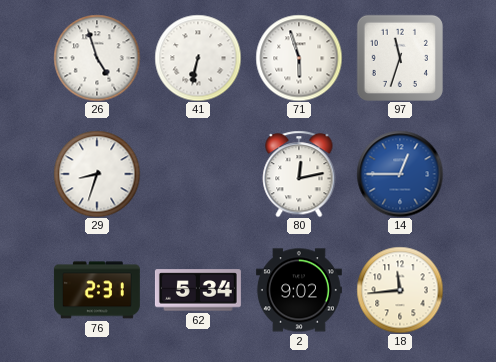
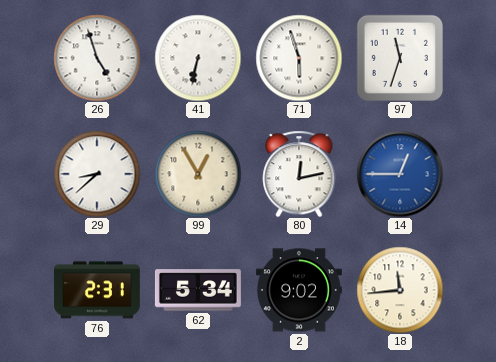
29: 8:33 -> 8:38
99: none -> 12:55
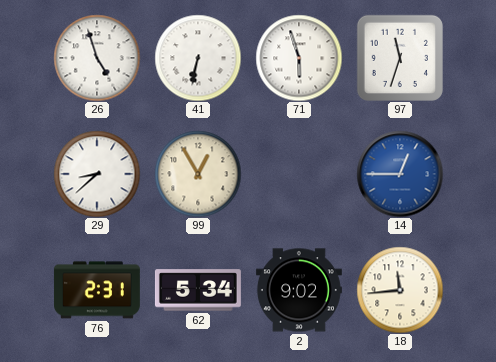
80: 12:13 -> none
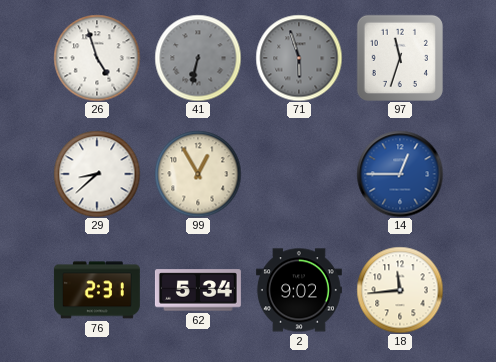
41 dial: white -> grey
71 dial: white -> grey
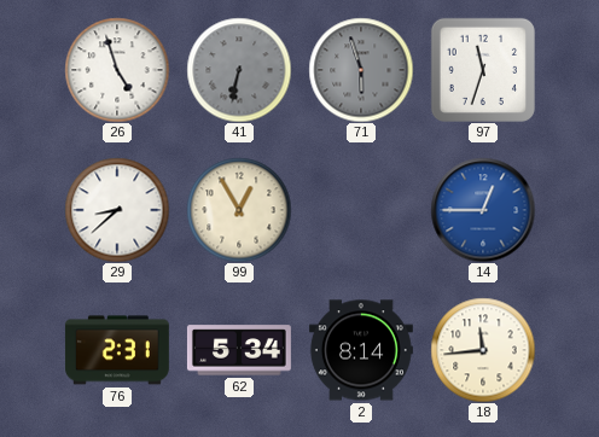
2: 9:02 -> 8:14
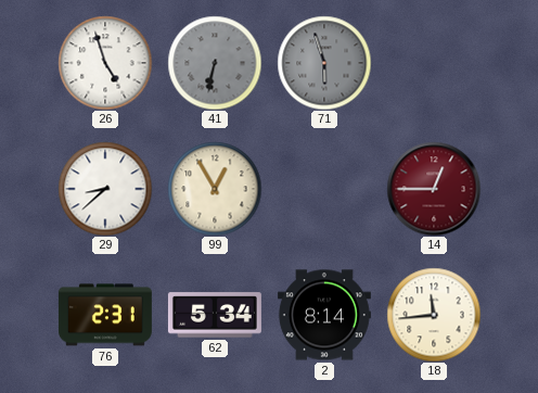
97: 11:33 -> none
14 dial: blue -> burgundy
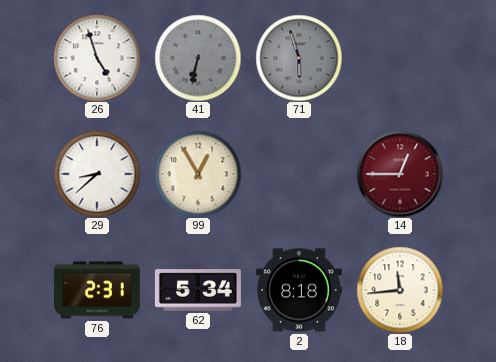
2: 8:14 -> 8:18
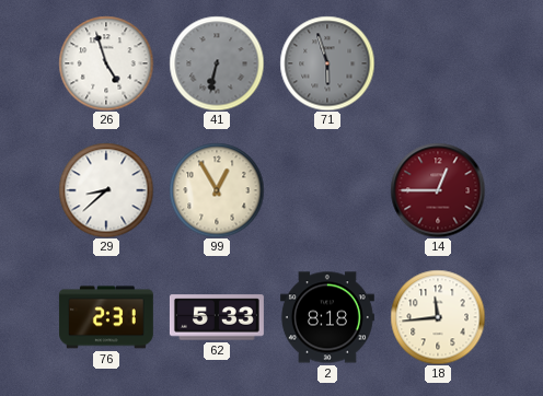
62: 5:34 -> 5:33
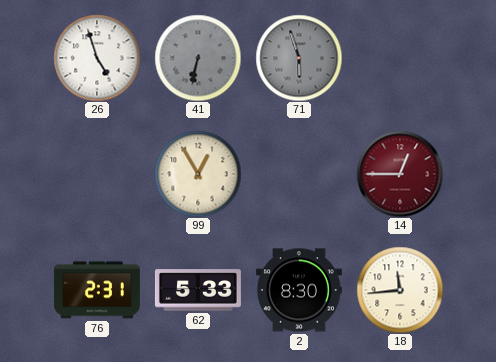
29: 8:38 -> none
2: 8:18 -> 8:30
